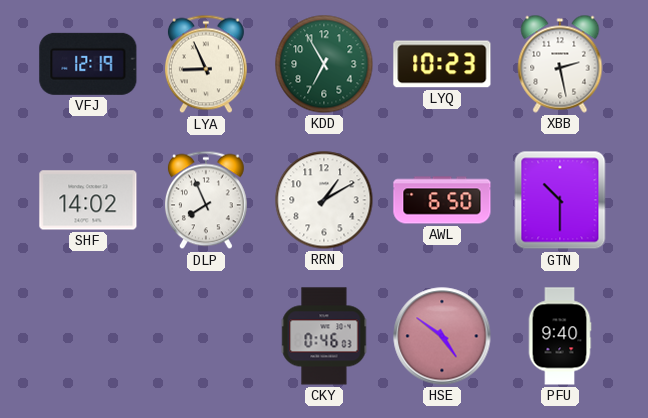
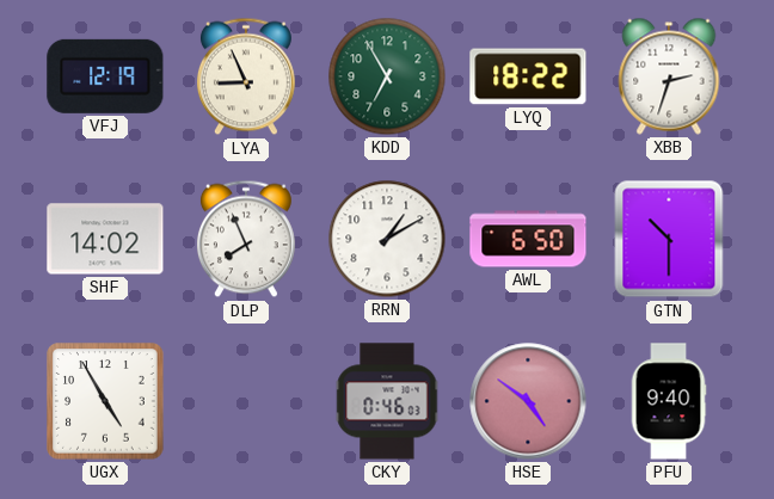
LYQ: 10:23 -> 18:22
XBB: 2:28 -> 2:33
UGX: none -> 4:55
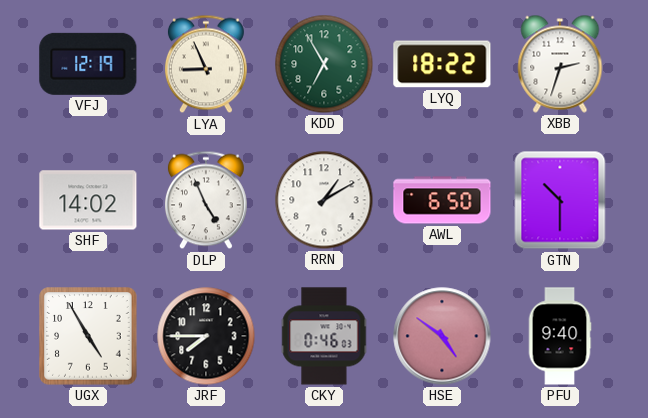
DLP: 7:56 -> 4:56
JRF: none -> 7:45
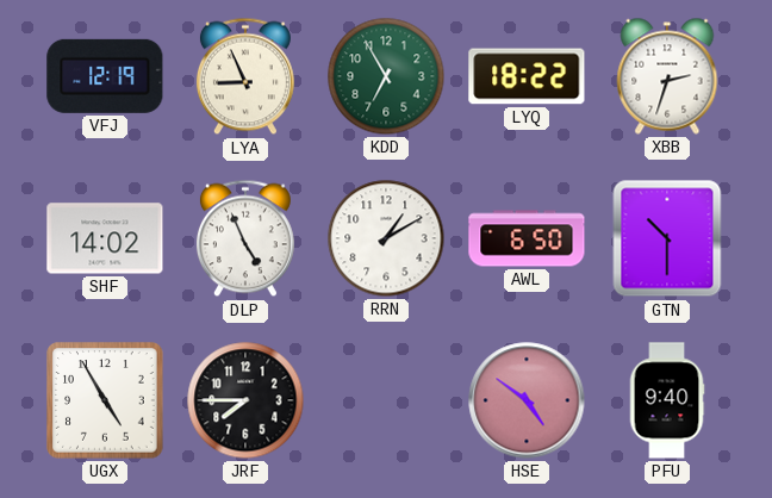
CKY: 0:46 -> none
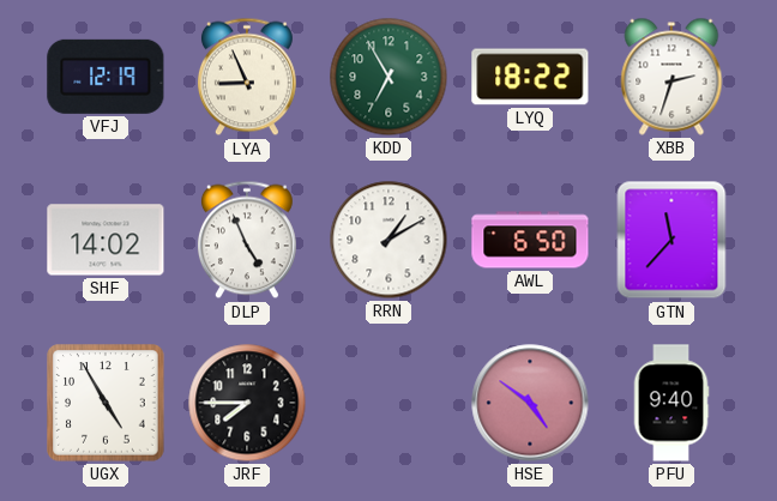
GTN: 10:30 -> 11:37
